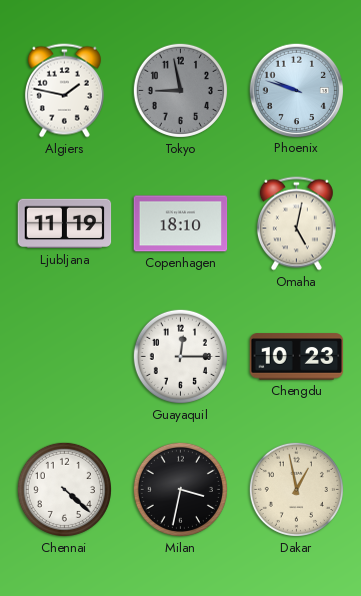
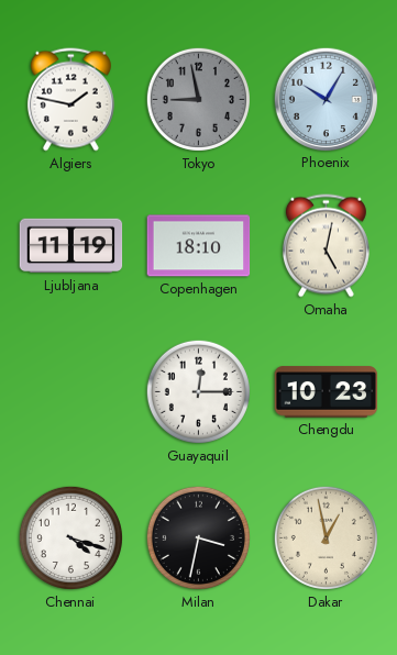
Phoenix: 9:48 -> 10:05
Chennai: 4:22 -> 4:18
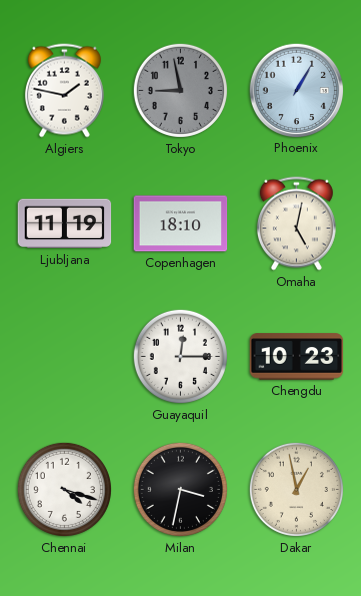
Phoenix: 10:05 -> 1:05
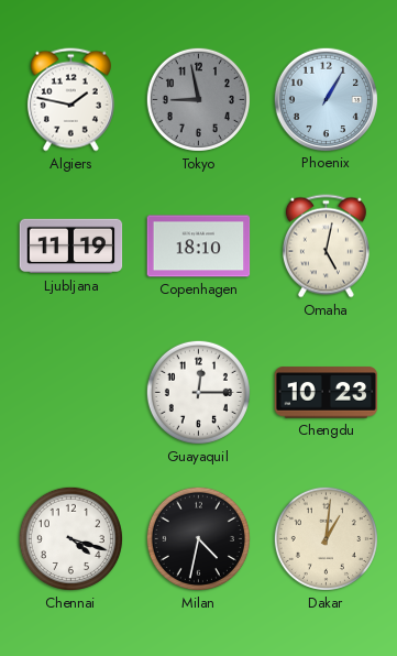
Milan: 3:32 -> 4:32
Dakar: 12:58 -> 1:01
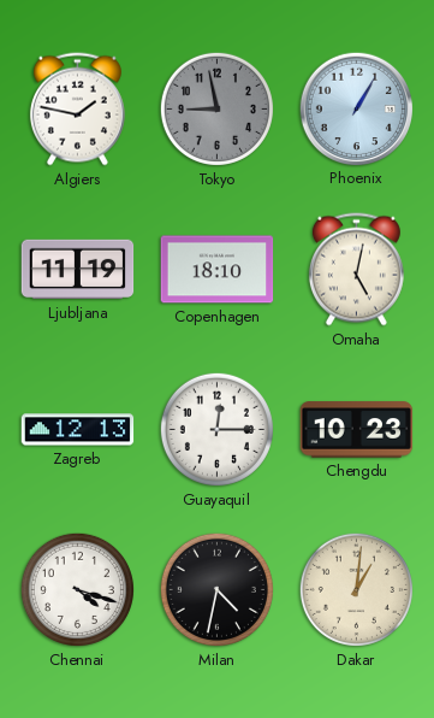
Zagreb: none -> 12:13
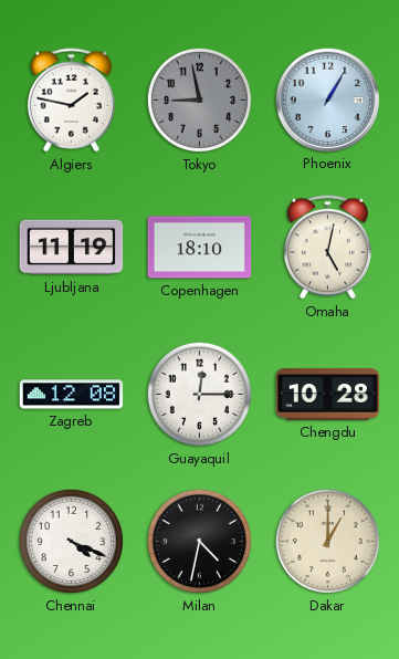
Zagreb: 12:13 -> 12:08
Chengdu: 10:23 -> 10:28
Chennai: 4:18 -> 4:19
Dakar: 1:01 -> 1:00
